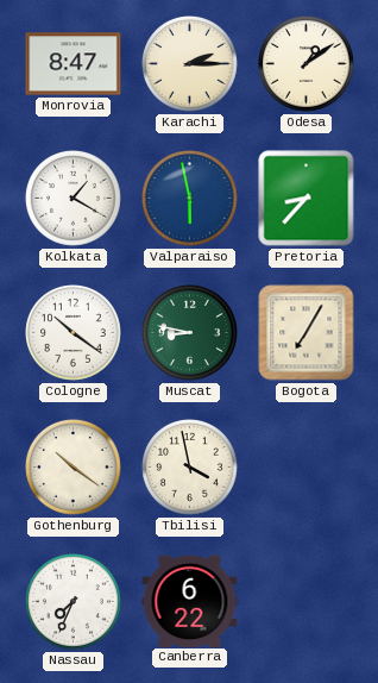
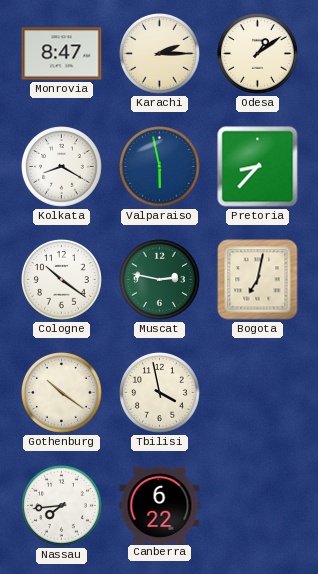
Kolkata: 1:20 -> 8:20
Muscat: 8:47 -> 2:47
Bogota: 7:05 -> 7:02
Nassau: 7:34 -> 7:44
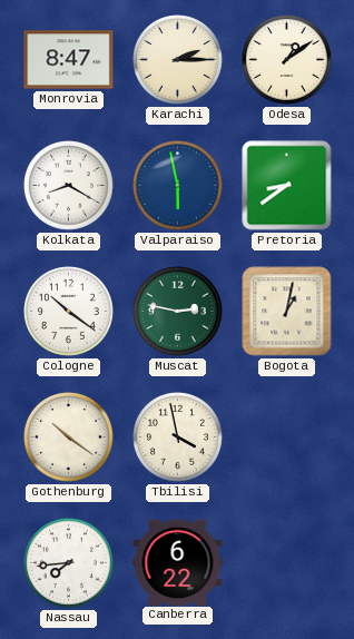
Pretoria: 8:37 -> 8:39
Bogota: 7:02 -> 1:02
